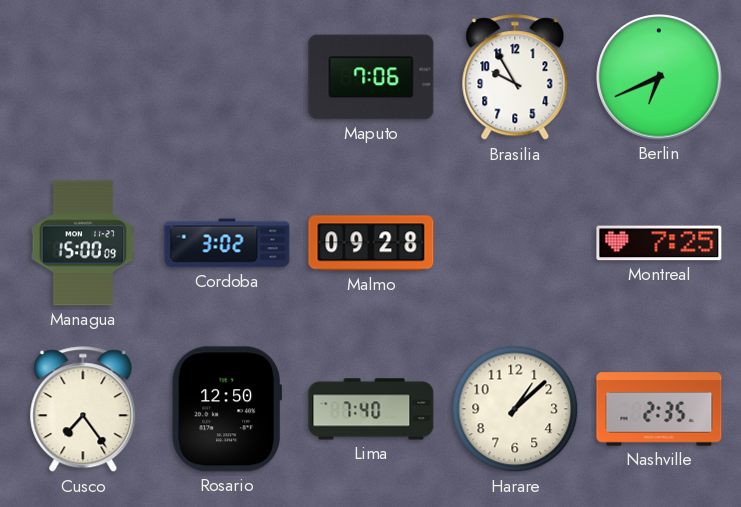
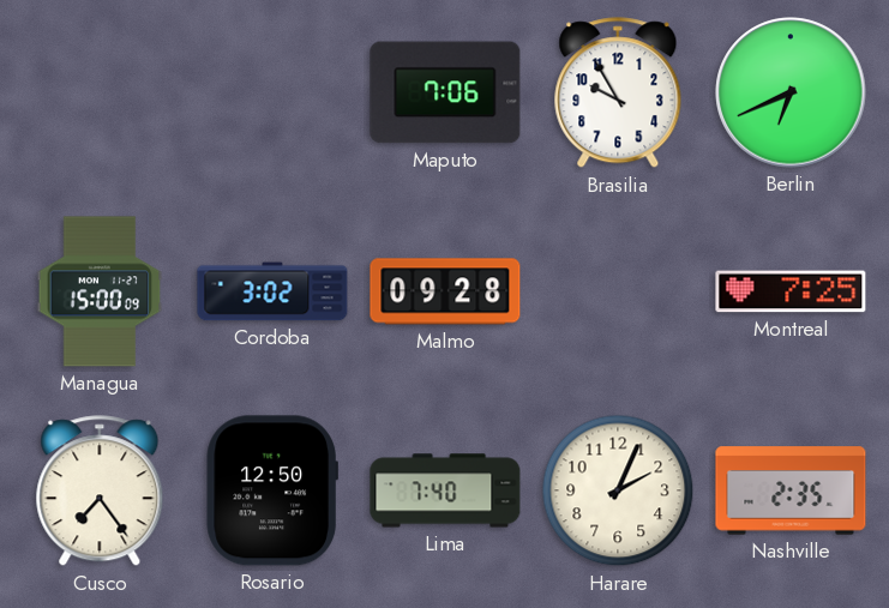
Harare: 1:08 -> 2:04
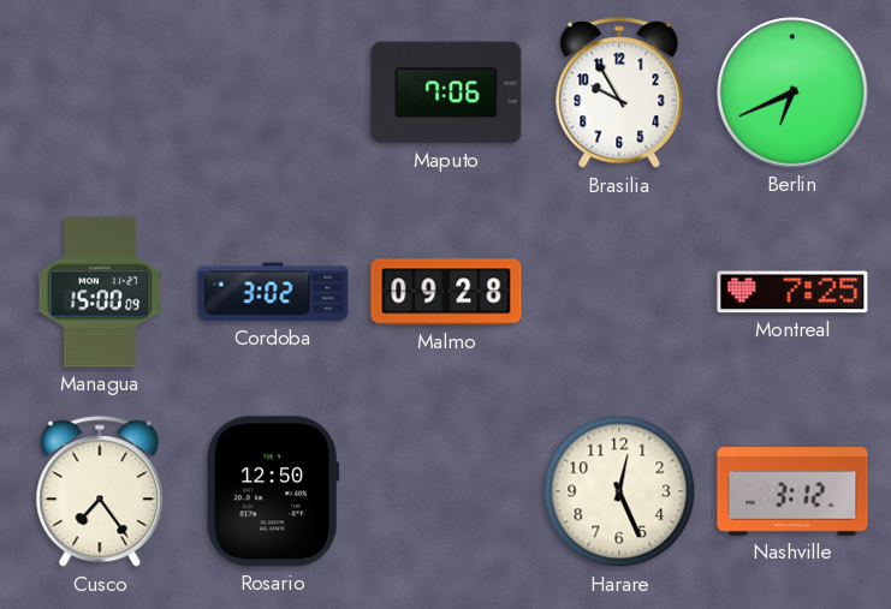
Lima: 7:40 -> none
Harare: 2:04 -> 12:26
Nashville: 2:35 -> 3:12
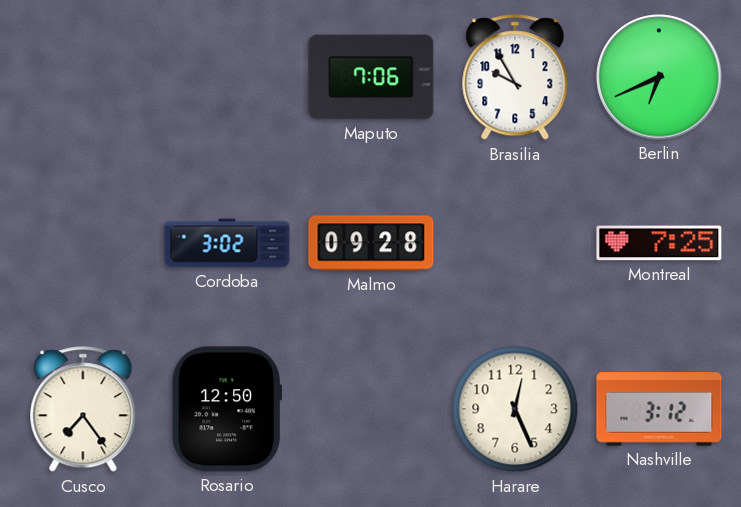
Managua: 15:00 -> none
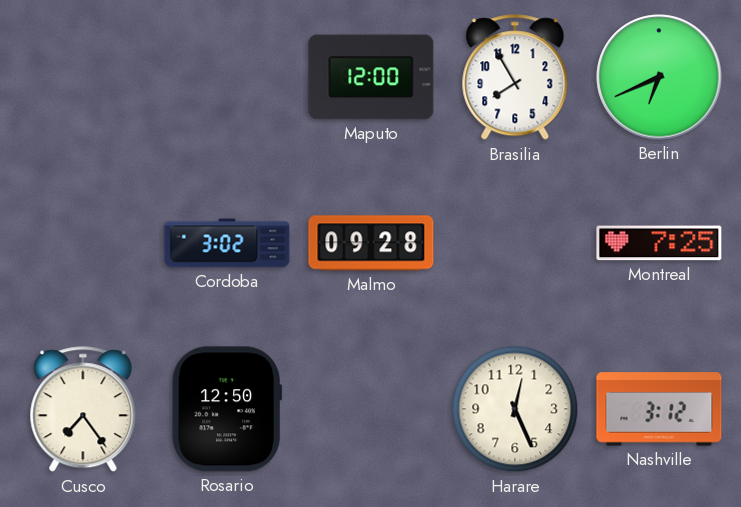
Maputo: 7:06 -> 12:00
Brasilia: 9:55 -> 7:55
